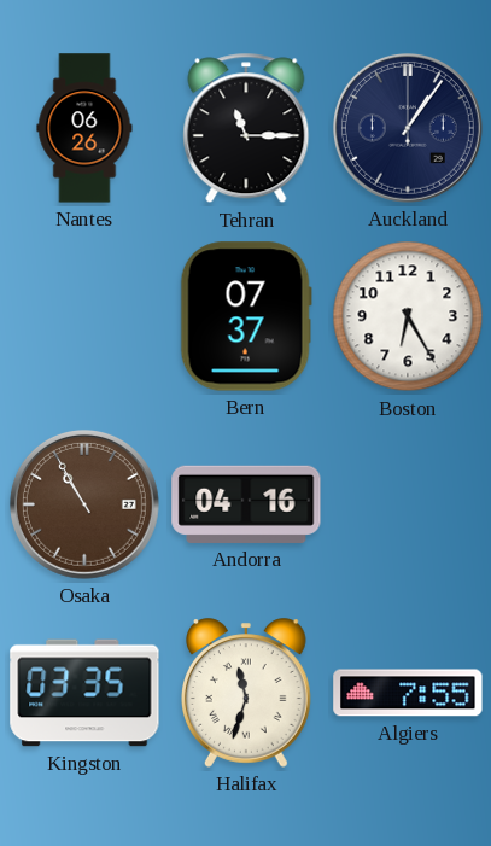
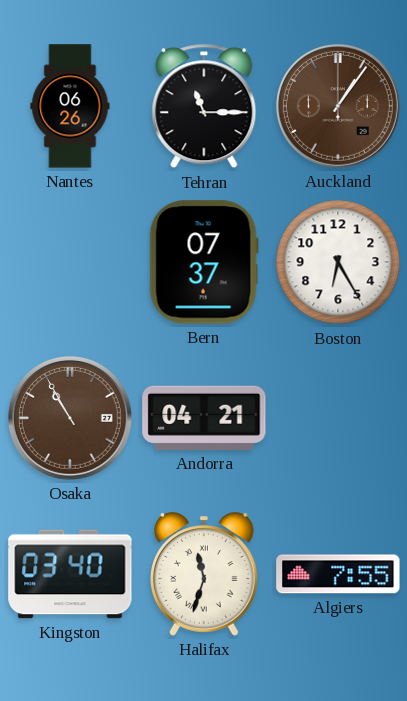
Auckland dial: navy -> brown
Andorra: 04:16 -> 04:21
Kingston: 03:35 -> 03:40
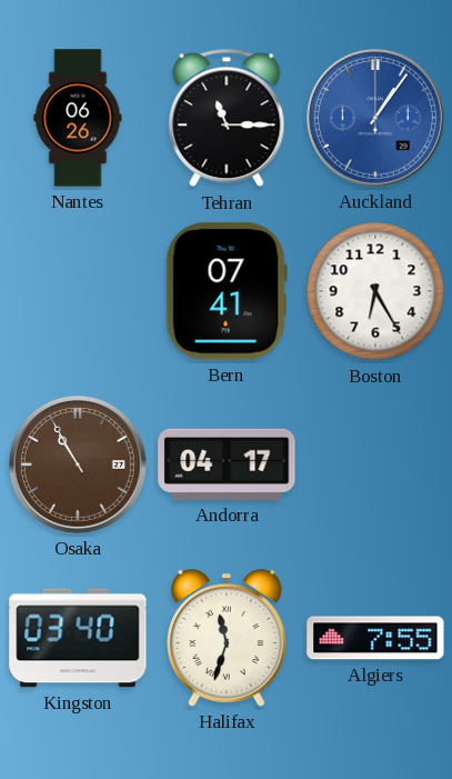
Auckland dial: brown -> blue
Bern: 07:37 -> 07:41
Andorra: 04:21 -> 04:17
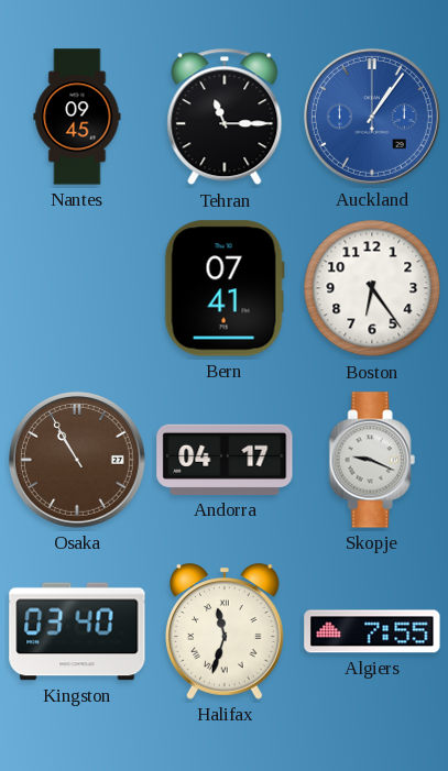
Nantes: 06:26 -> 09:45
Boston: 6:25 -> 6:24
Skopje: none -> 9:19
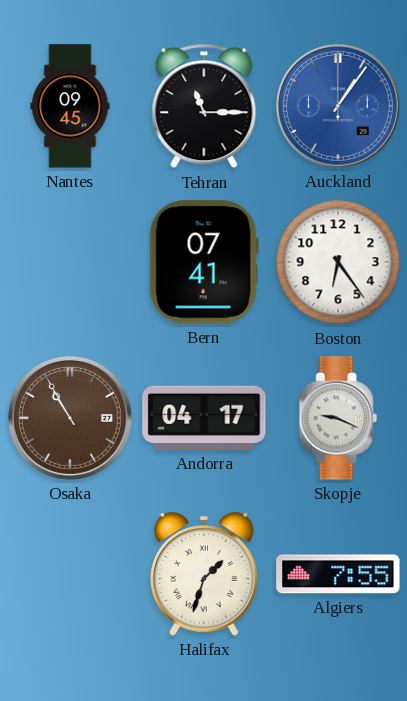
Kingston: 03:40 -> none
Halifax: 11:33 -> 1:33
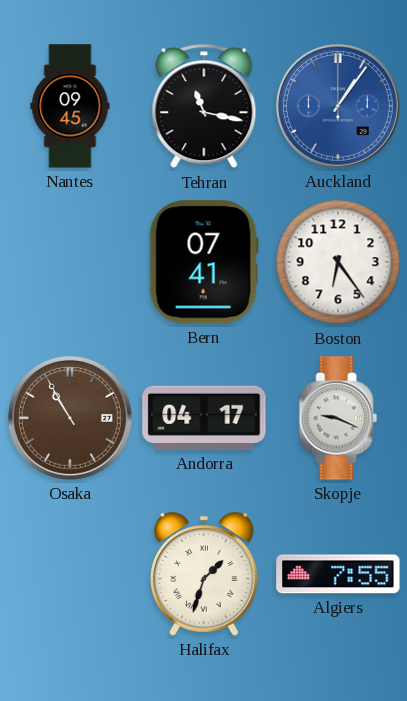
Tehran: 11:15 -> 11:17
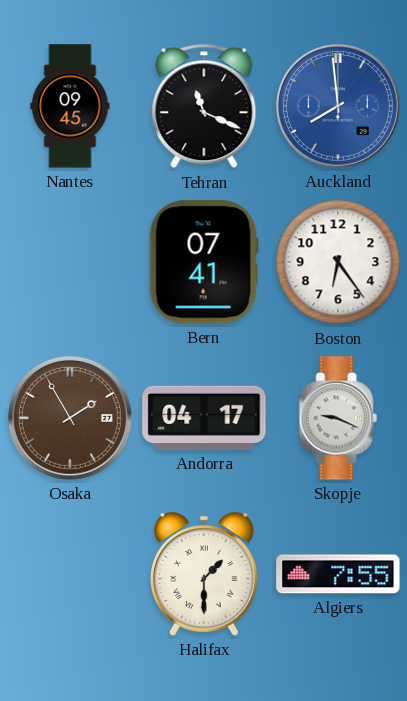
Tehran: 11:17 -> 11:19
Auckland: 1:06 -> 7:59
Osaka: 10:55 -> 1:55
Halifax: 1:33 -> 1:30
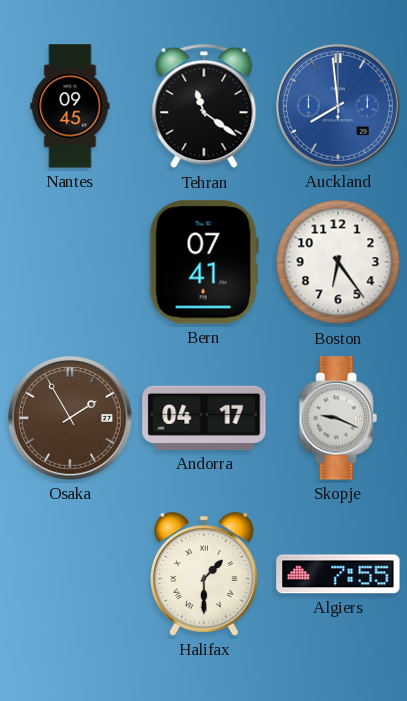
Tehran: 11:19 -> 11:21
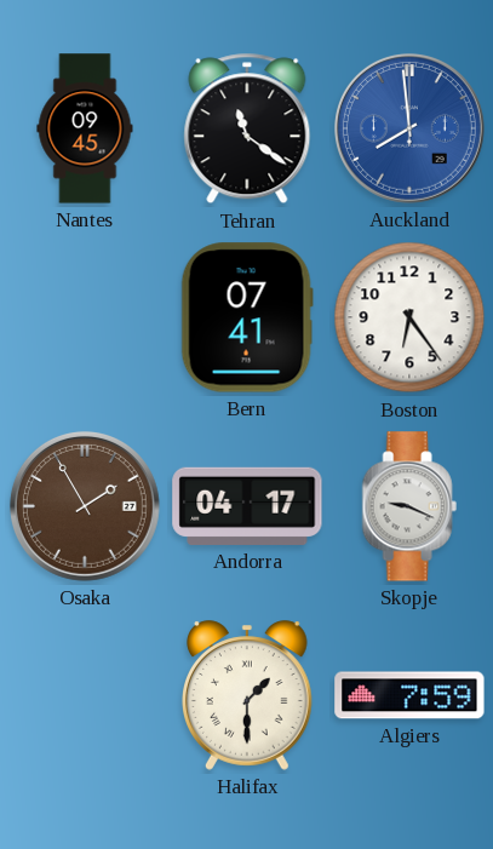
Algiers: 7:55 -> 7:59
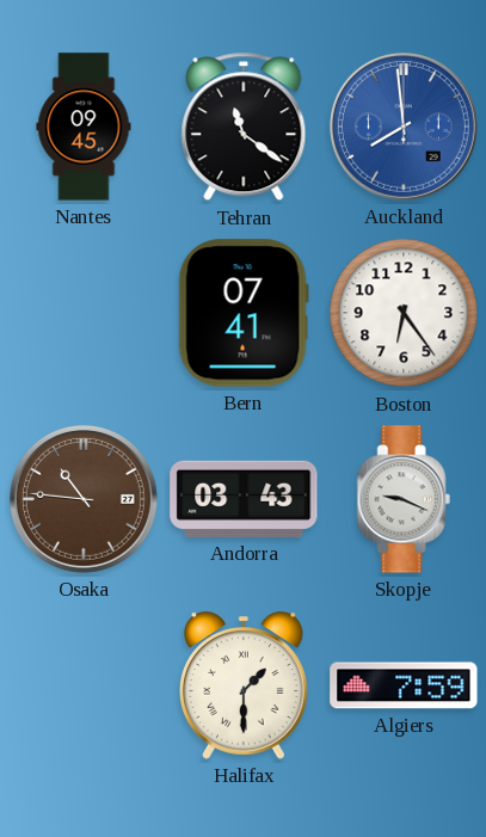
Osaka: 1:55 -> 10:46
Andorra: 04:17 -> 03:43
